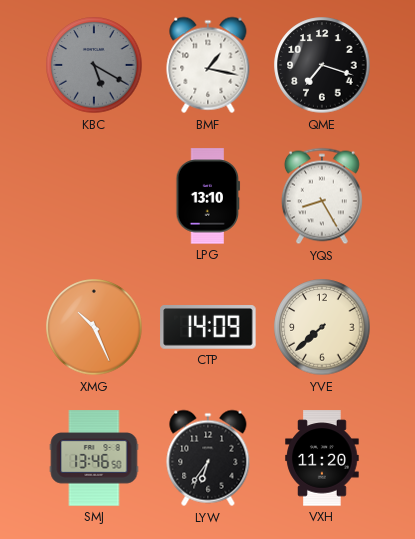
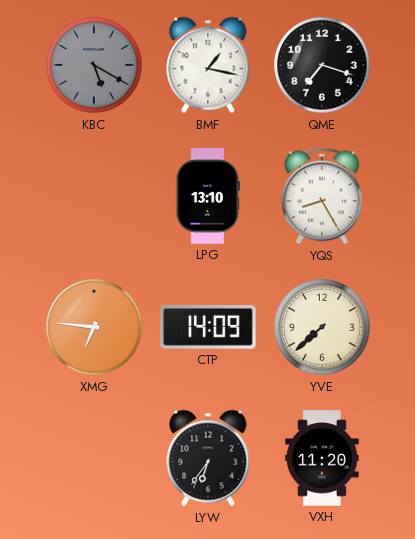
XMG: 10:26 -> 6:46
SMJ: 13:46 -> none
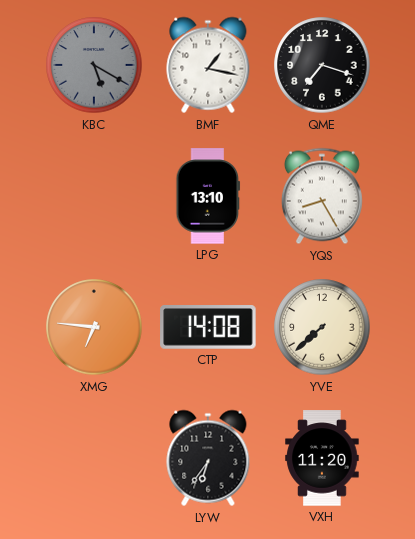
CTP: 14:09 -> 14:08
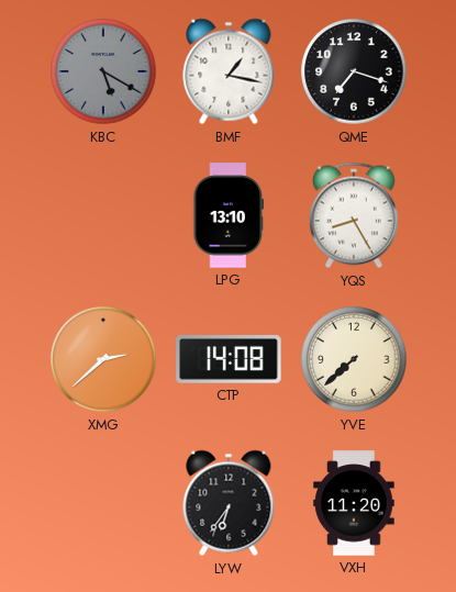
XMG: 6:46 -> 2:38
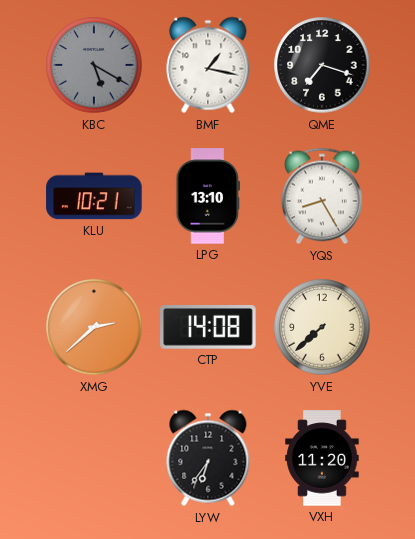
KLU: none -> 10:21
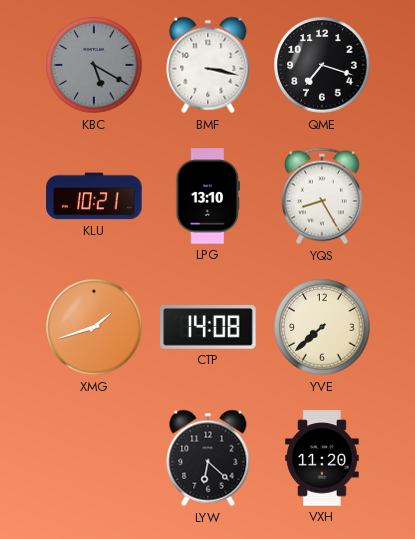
BMF: 1:17 -> 3:17
XMG: 2:38 -> 1:42
LYW: 6:36 -> 6:22
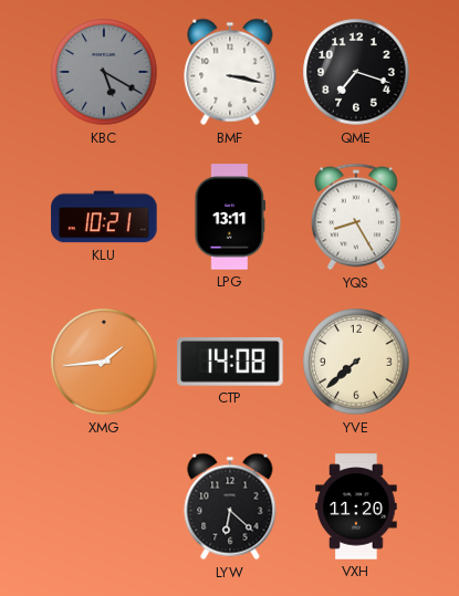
LPG: 13:10 -> 13:11
XMG: 1:42 -> 1:44
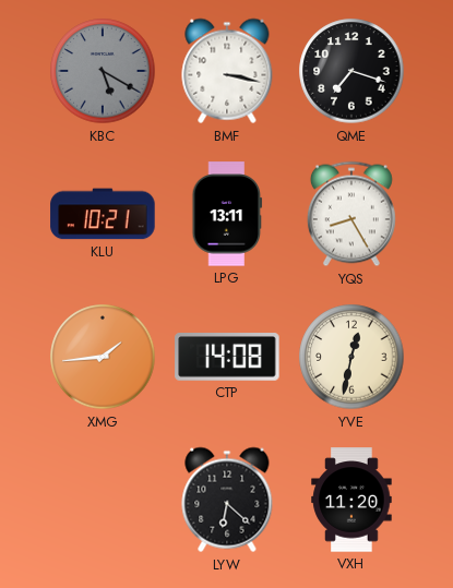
YVE: 7:38 -> 12:32
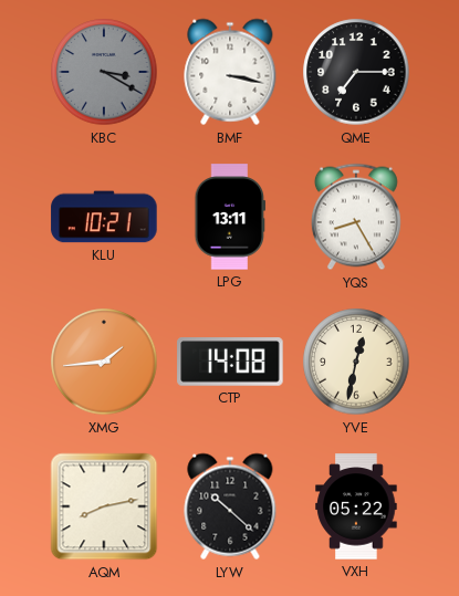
KBC: 5:20 -> 3:20
QME: 7:18 -> 7:15
AQM: none -> 8:13
LYW: 6:22 -> 10:22
VXH: 11:20 -> 05:22
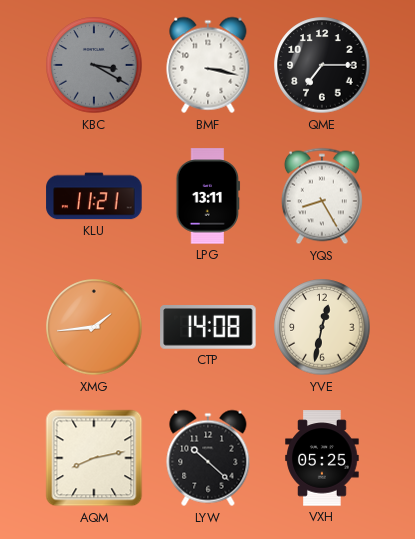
KLU: 10:21 -> 11:21
VXH: 05:22 -> 05:25
